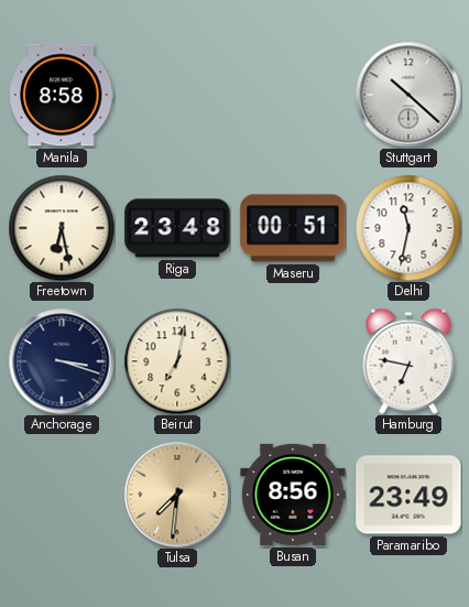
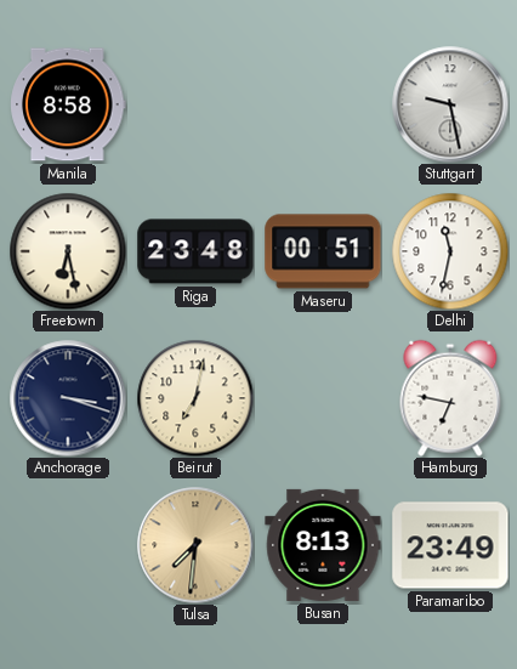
Stuttgart: 10:22 -> 9:28
Busan: 8:56 -> 8:13
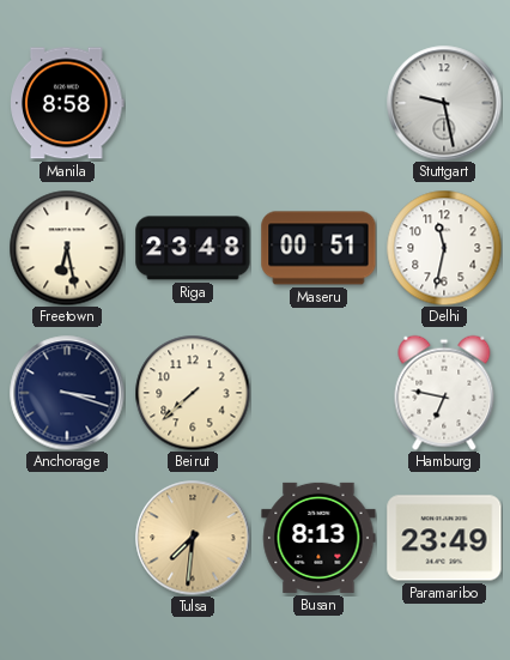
Beirut: 7:02 -> 7:38
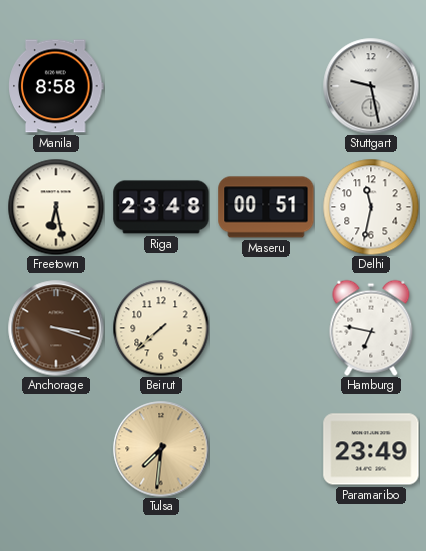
Anchorage dial: navy -> brown
Busan: 8:13 -> none
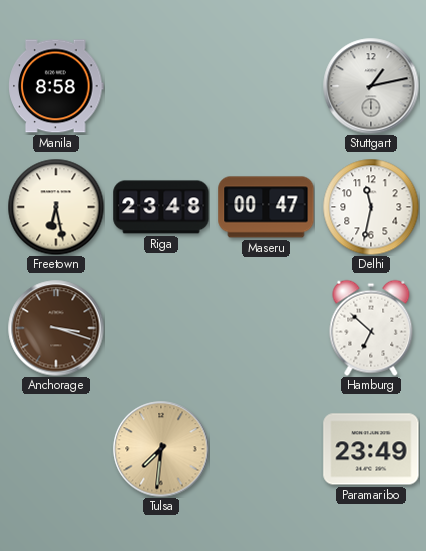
Stuttgart: 9:28 -> 1:13
Maseru: 00:51 -> 00:47
Beirut: 7:38 -> none
Hamburg: 6:47 -> 6:52
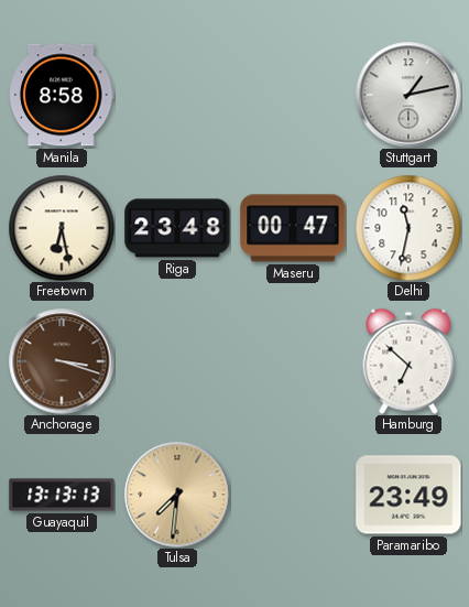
Guayaquil: none -> 13:13
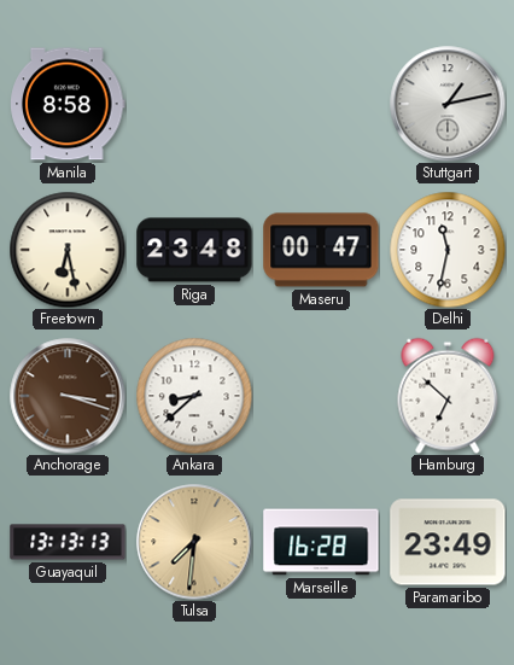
Ankara: none -> 8:38
Marseille: none -> 16:28
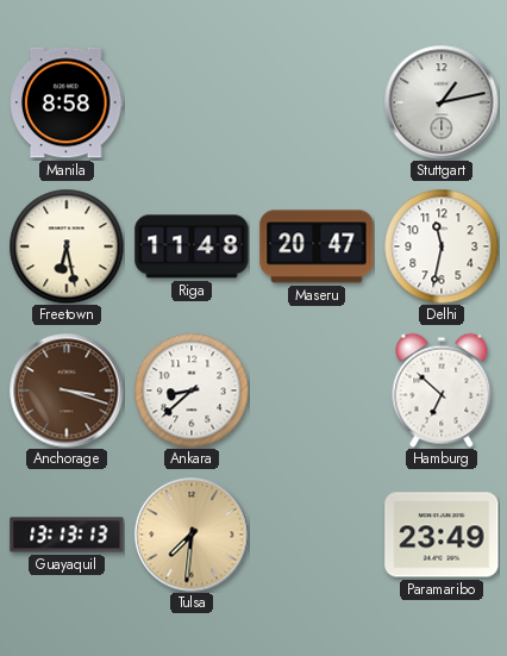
Riga: 23:48 -> 11:48
Maseru: 00:47 -> 20:47
Marseille: 16:28 -> none
